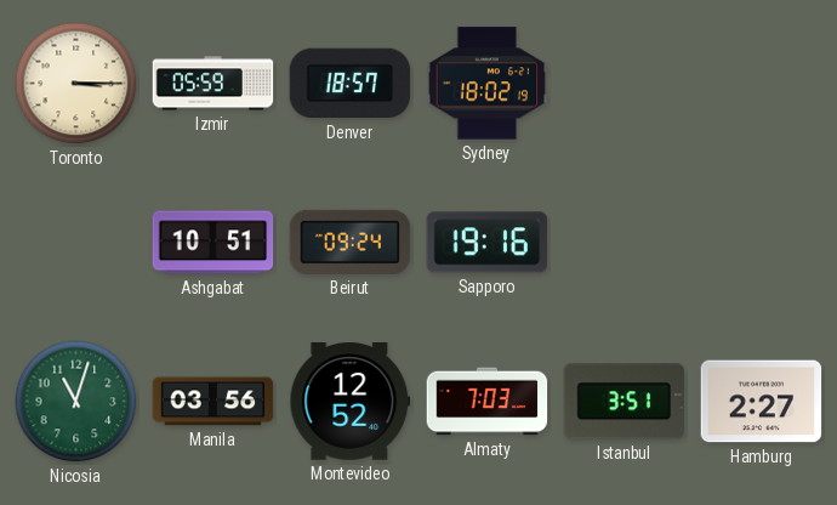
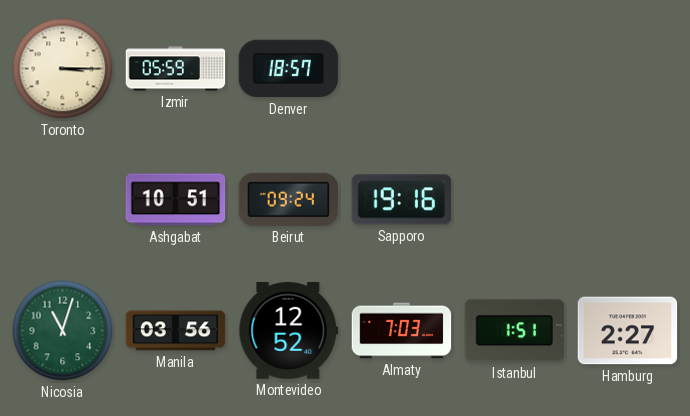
Sydney: 18:02 -> none
Istanbul: 3:51 -> 1:51
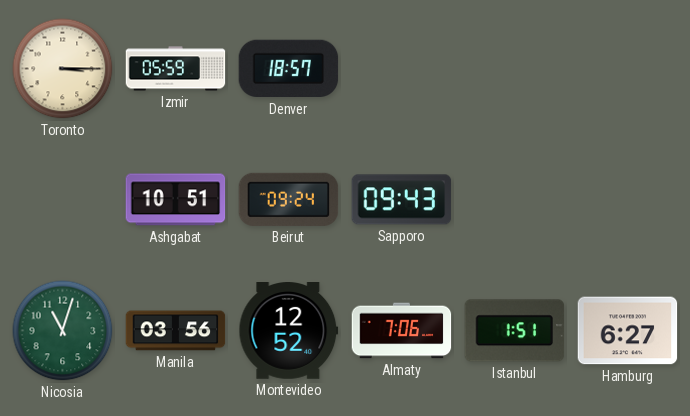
Sapporo: 19:16 -> 09:43
Almaty: 7:03 -> 7:06
Hamburg: 2:27 -> 6:27
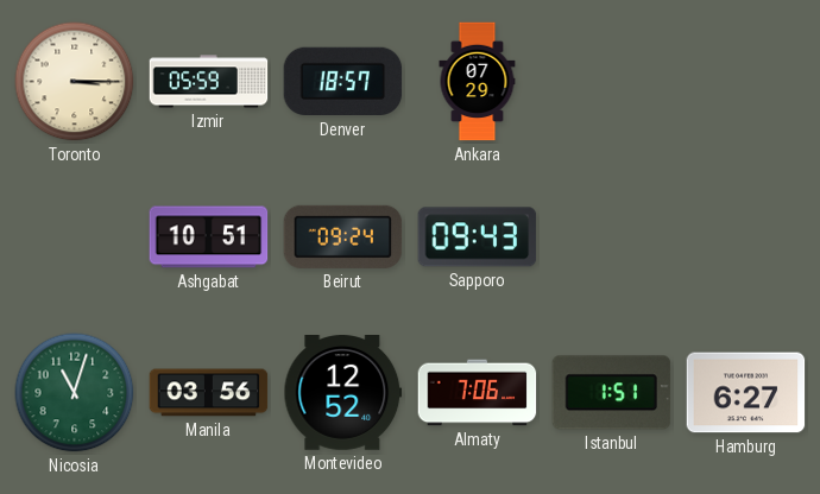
Ankara: none -> 07:29
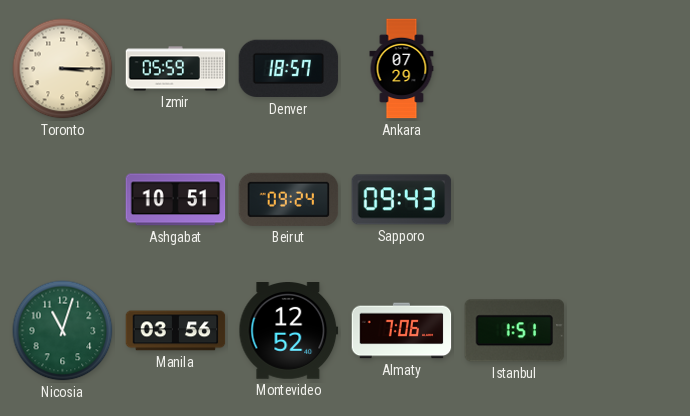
Hamburg: 6:27 -> none
